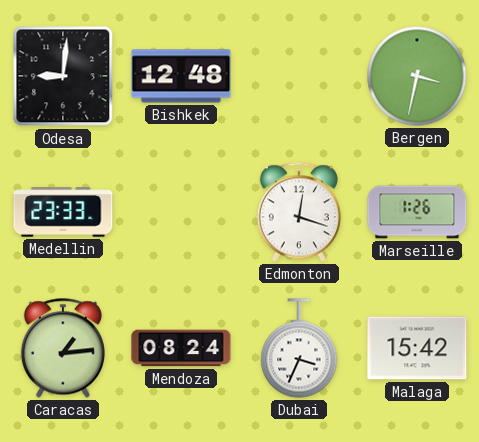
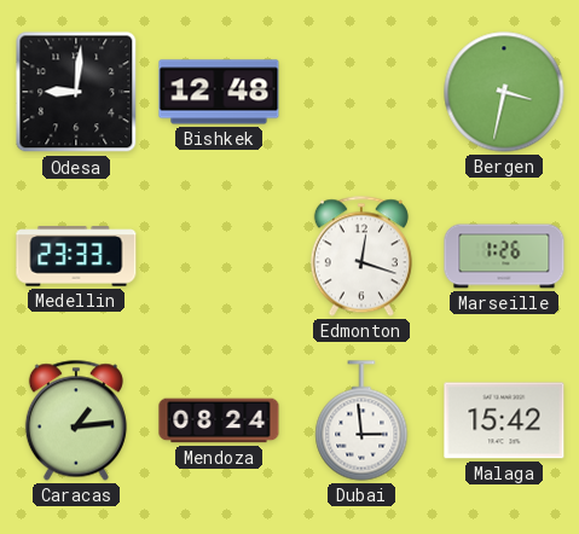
Dubai: 3:34 -> 2:59
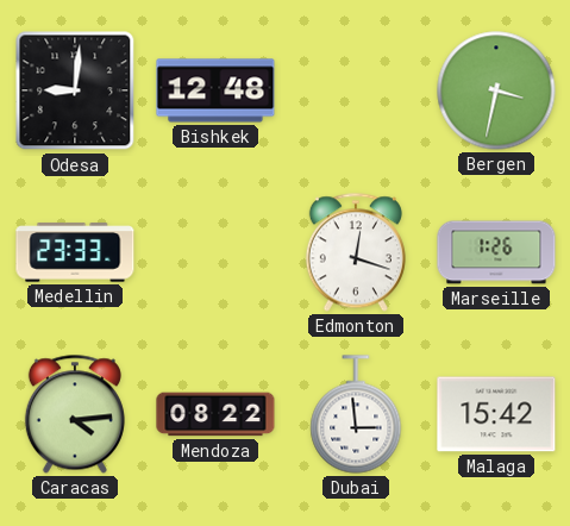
Caracas: 1:14 -> 4:14
Mendoza: 08:24 -> 08:22
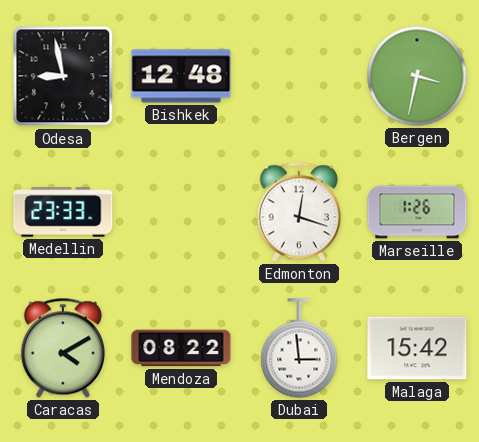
Odesa: 9:01 -> 8:58
Caracas: 4:14 -> 4:10
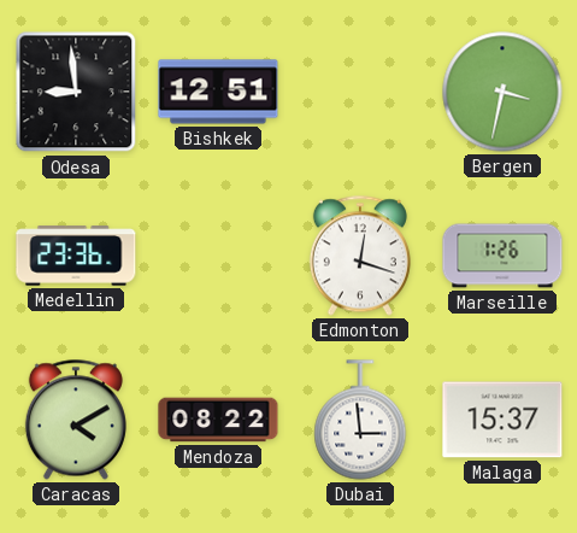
Odesa: 8:58 -> 8:59
Bishkek: 12:48 -> 12:51
Medellin: 23:33 -> 23:36
Malaga: 15:42 -> 15:37
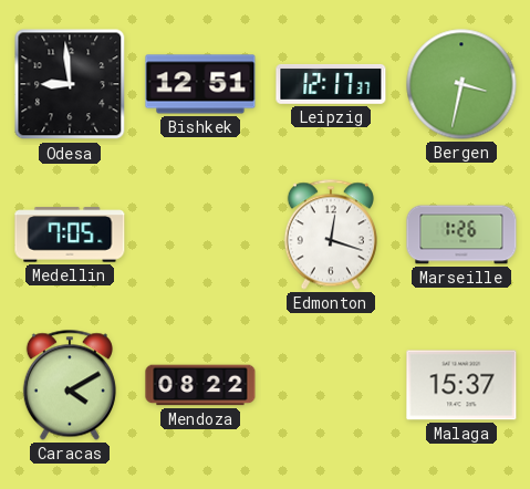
Leipzig: none -> 12:17
Medellin: 23:36 -> 7:05
Dubai: 2:59 -> none
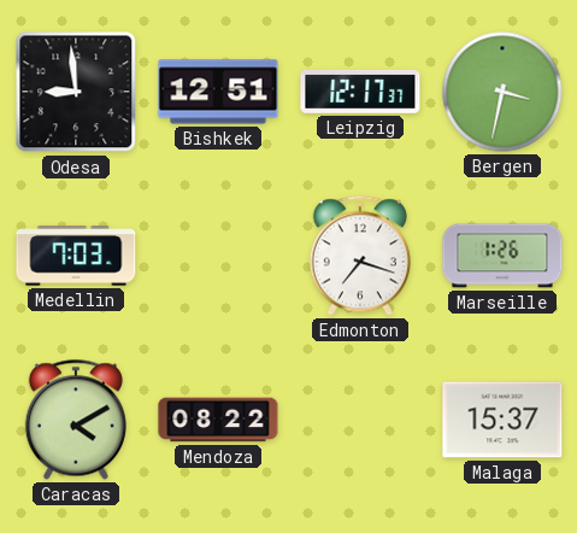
Medellin: 7:05 -> 7:03
Edmonton: 12:18 -> 7:18
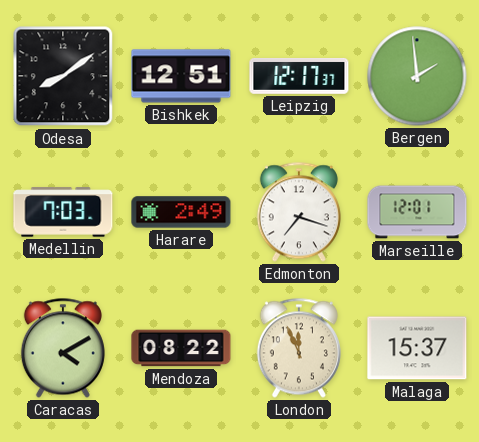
Odesa: 8:59 -> 8:09
Bergen: 3:32 -> 1:59
Harare: none -> 2:49
Marseille: 1:26 -> 12:01
London: none -> 11:56
